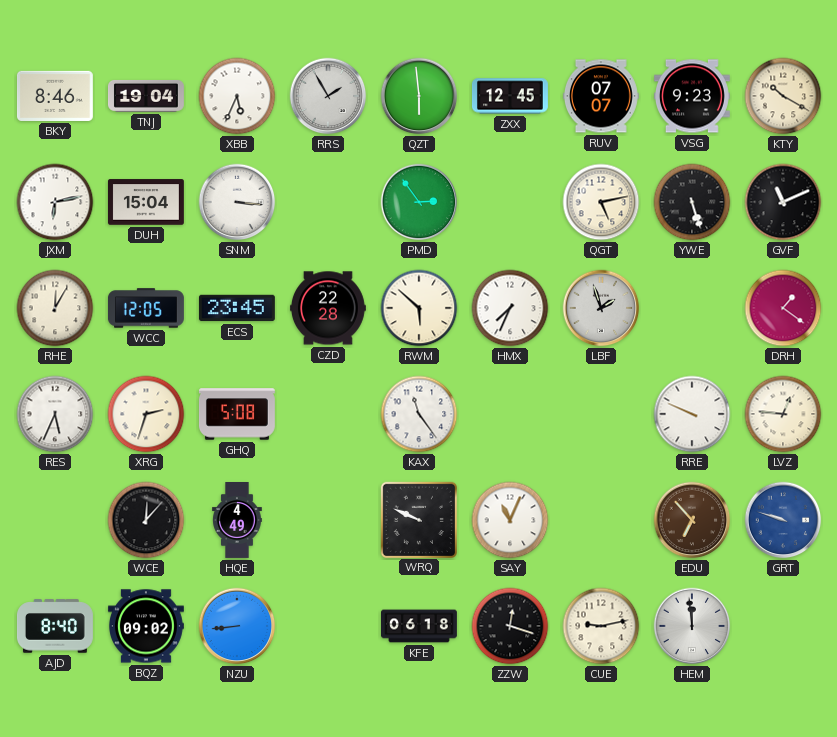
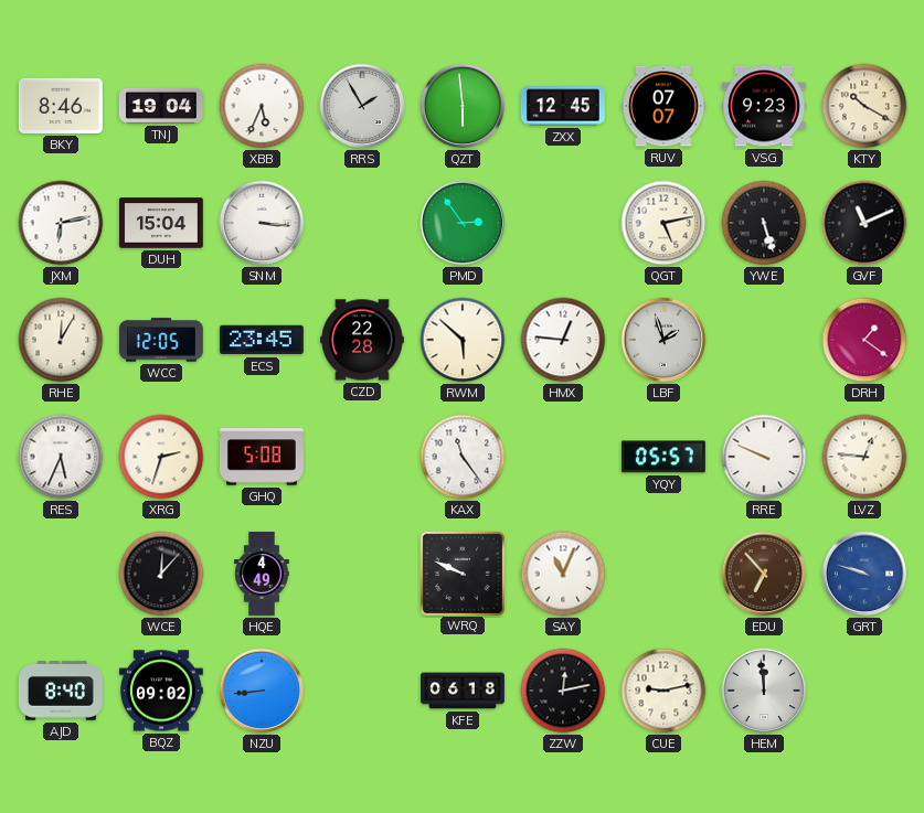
HMX: 7:34 -> 12:46
YQY: none -> 05:57
ZZW: 12:18 -> 12:13
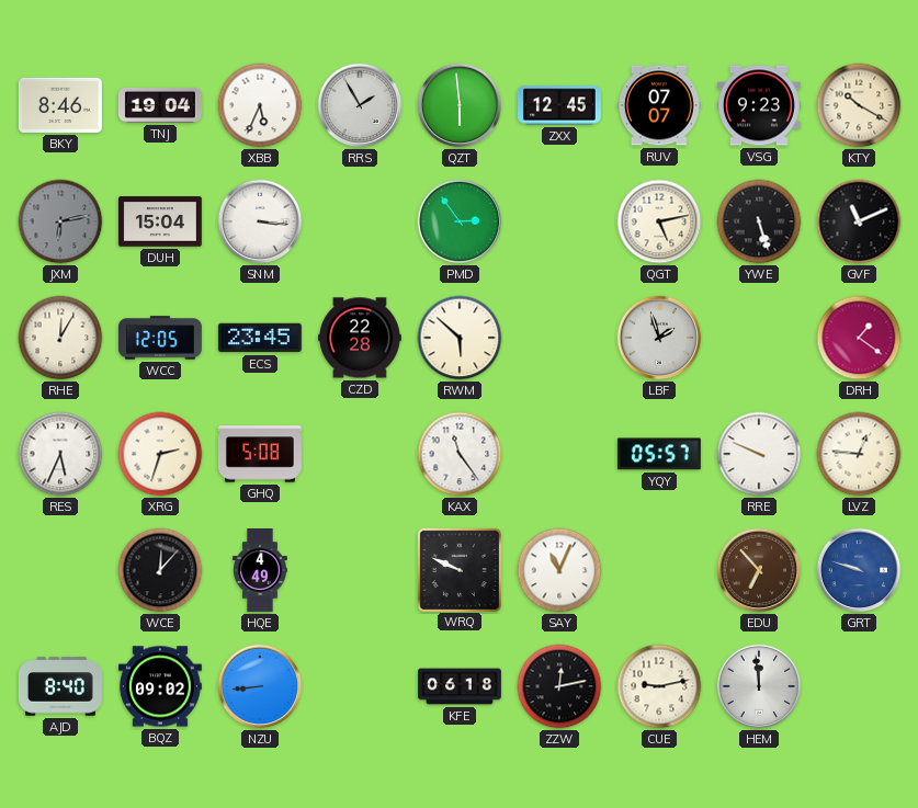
JXM dial: white -> grey
HMX: 12:46 -> none
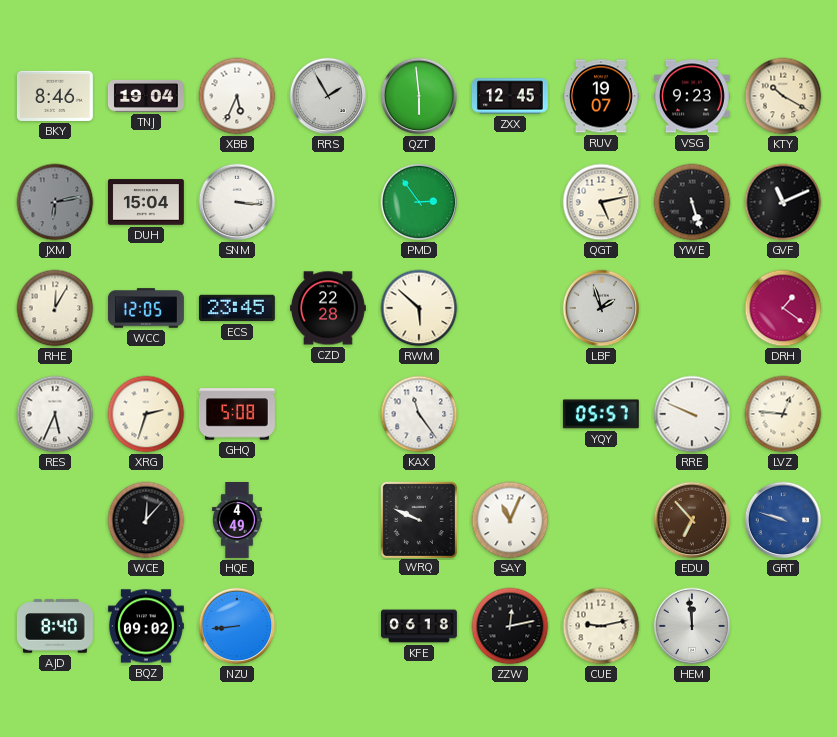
RUV: 07:07 -> 19:07
